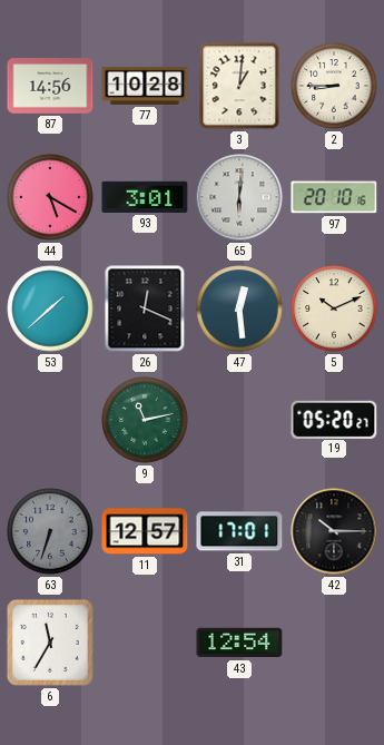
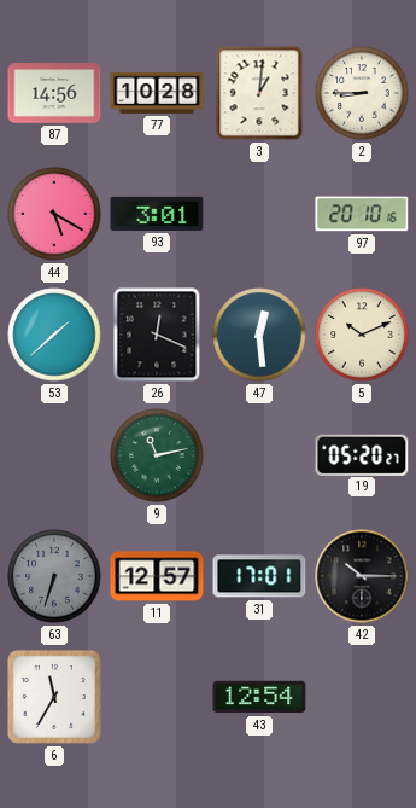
65: 6:01 -> none
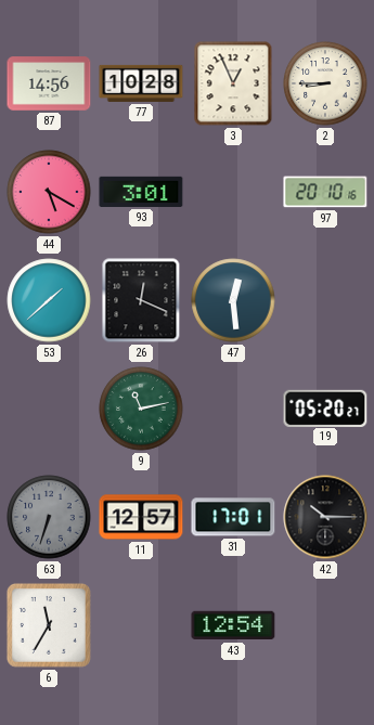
3: 1:01 -> 12:56
5: 10:11 -> none
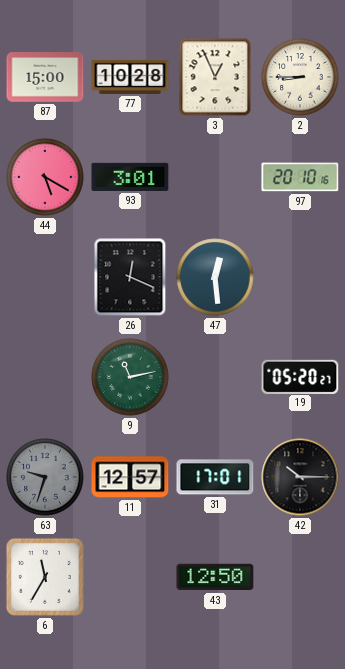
87: 14:56 -> 15:00
53: 1:38 -> none
63: 6:33 -> 9:33
43: 12:54 -> 12:50
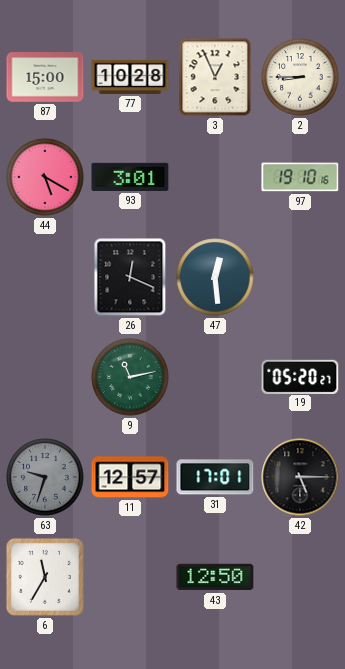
97: 20:10 -> 19:10
42: 10:15 -> 5:15
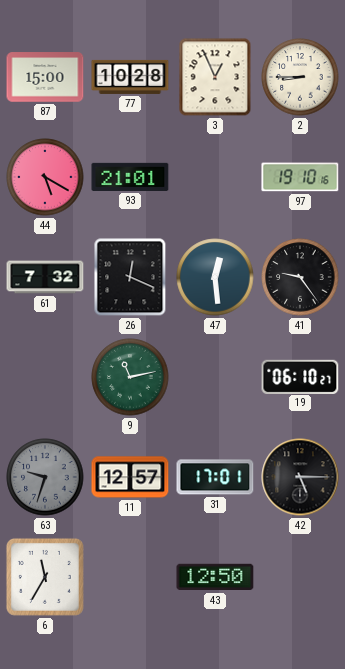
93: 3:01 -> 21:01
61: none -> 7:32
41: none -> 9:24
19: 05:20 -> 06:10
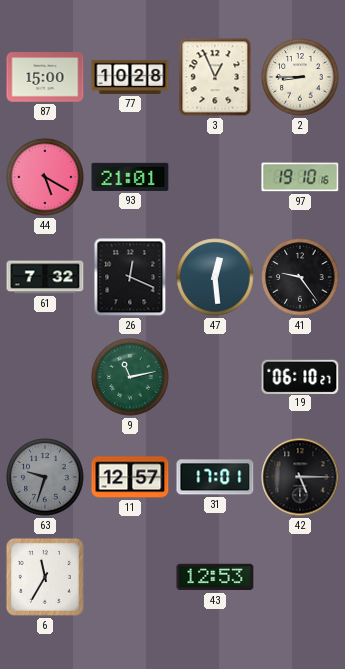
43: 12:50 -> 12:53
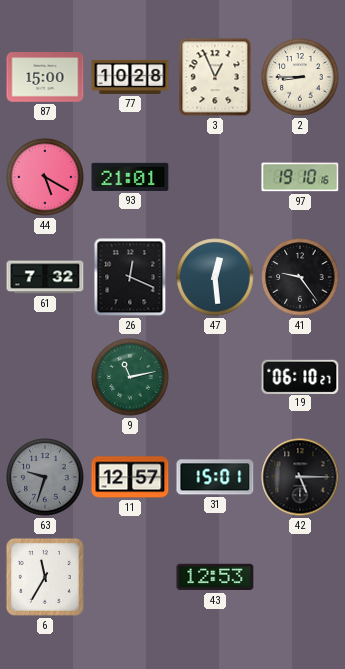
31: 17:01 -> 15:01
